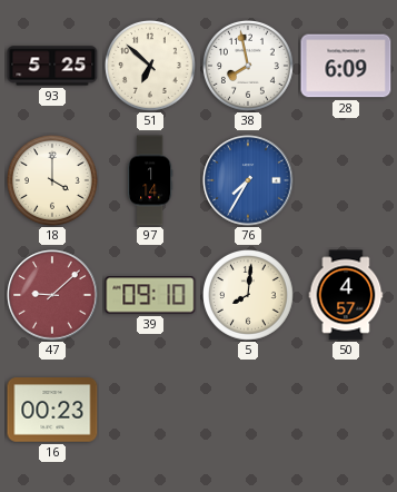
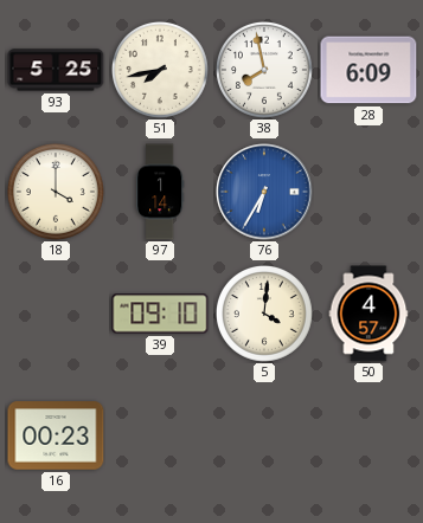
51: 6:52 -> 7:43
76: 7:35 -> 6:35
47: 9:08 -> none
5: 8:01 -> 4:01
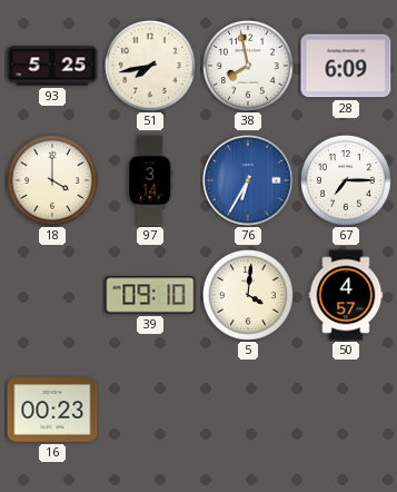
97: 1:14 -> 3:14
67: none -> 7:15
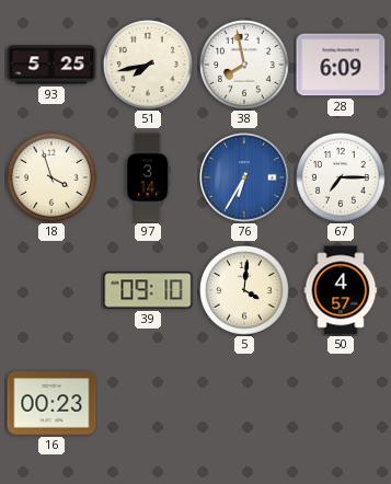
18: 4:00 -> 3:57
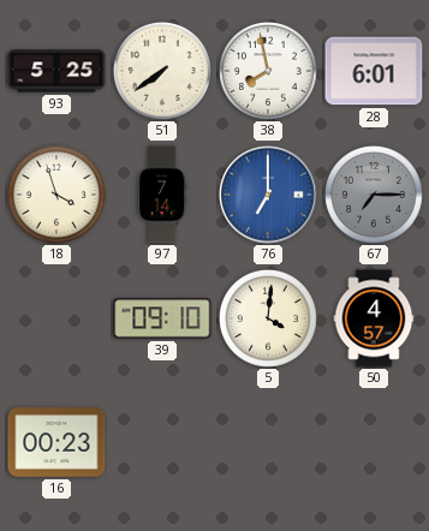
51: 7:43 -> 7:39
28: 6:09 -> 6:01
97: 3:14 -> 7:14
76: 6:35 -> 7:00
67 dial: white -> grey
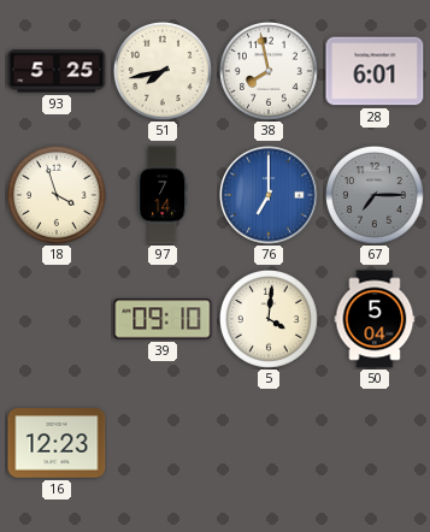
51: 7:39 -> 7:43
50: 4:57 -> 5:04
16: 00:23 -> 12:23
